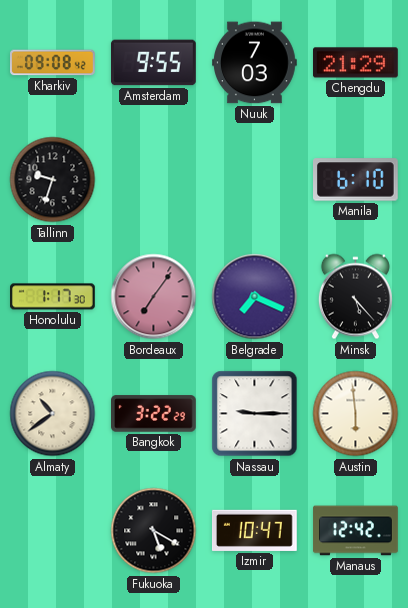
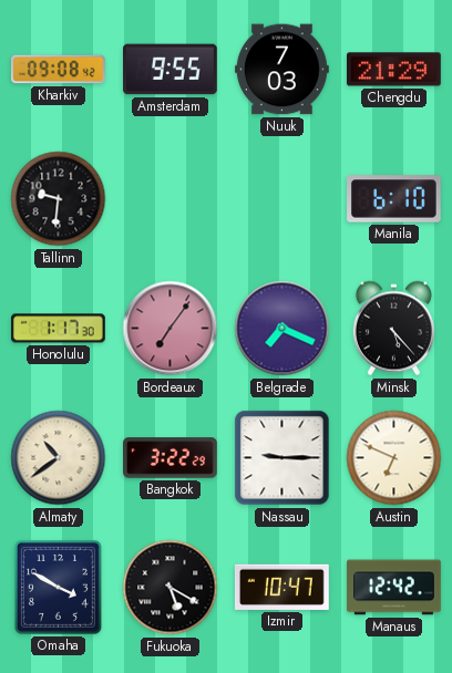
Tallinn: 9:33 -> 9:31
Austin: 5:59 -> 6:49
Omaha: none -> 3:50
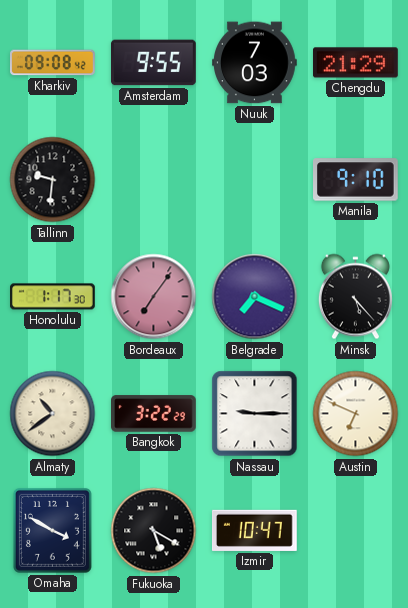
Manila: 6:10 -> 9:10
Manaus: 12:42 -> none
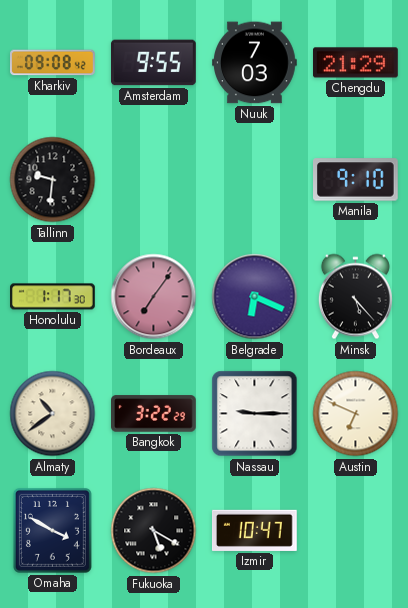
Belgrade: 7:19 -> 6:19
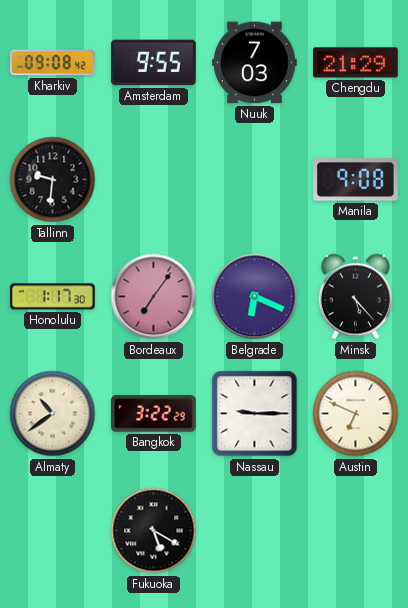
Manila: 9:10 -> 9:08
Omaha: 3:50 -> none
Izmir: 10:47 -> none
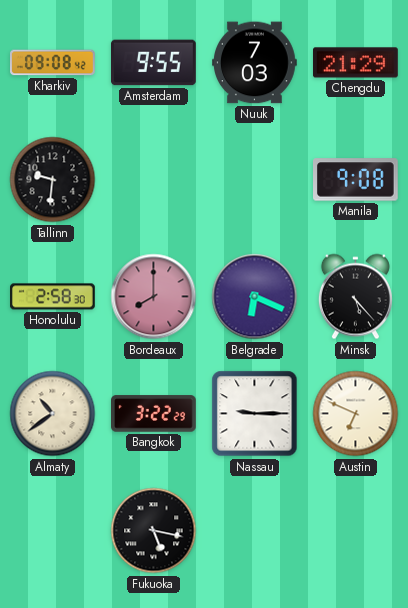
Honolulu: 1:17 -> 2:58
Bordeaux: 7:06 -> 8:00
Fukuoka: 5:20 -> 5:17
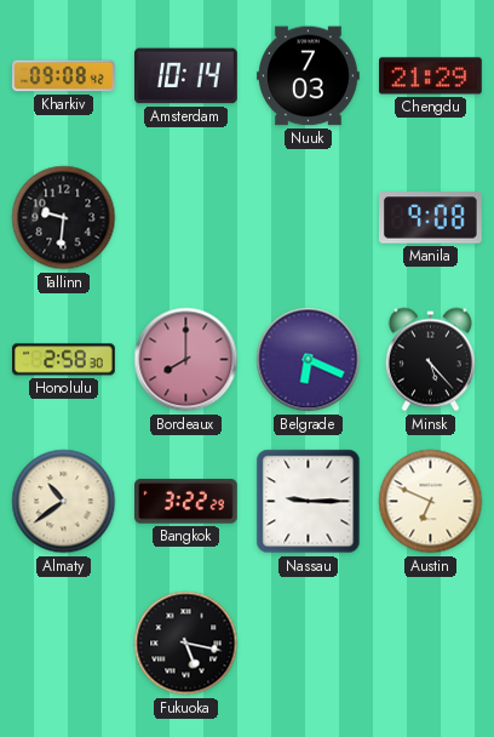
Amsterdam: 9:55 -> 10:14
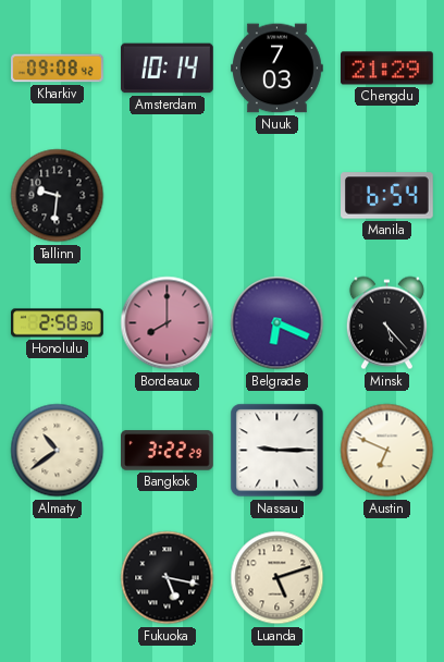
Manila: 9:08 -> 6:54
Luanda: none -> 5:12
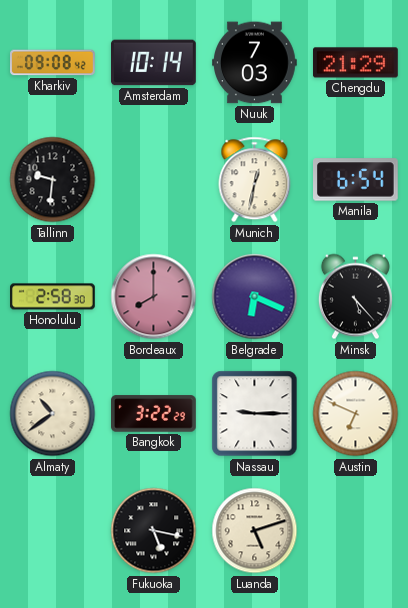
Munich: none -> 12:32
